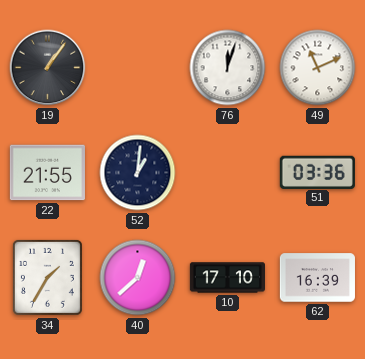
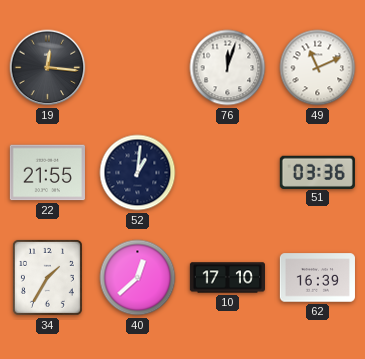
19: 1:06 -> 12:16
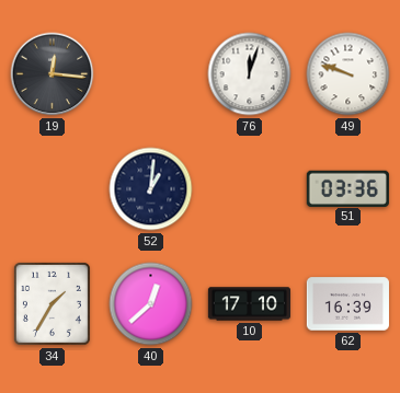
49: 11:11 -> 9:48
22: 21:55 -> none
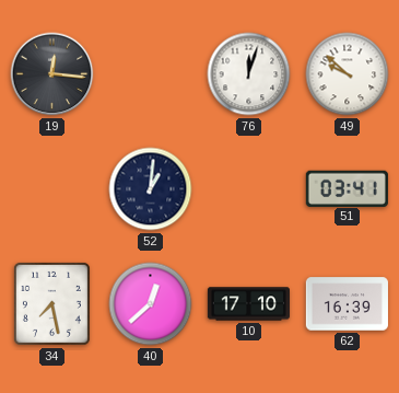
49: 9:48 -> 9:52
51: 03:36 -> 03:41
34: 1:35 -> 7:28
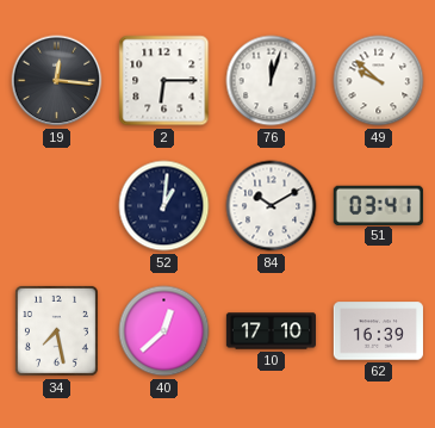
2: none -> 6:15
84: none -> 10:10
